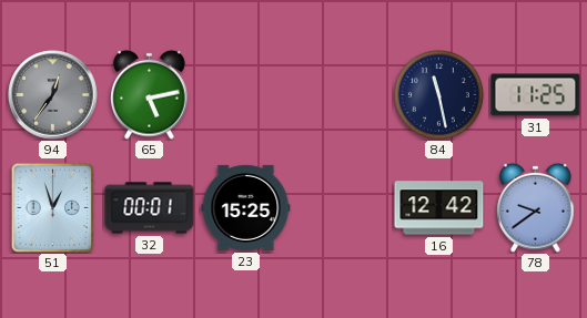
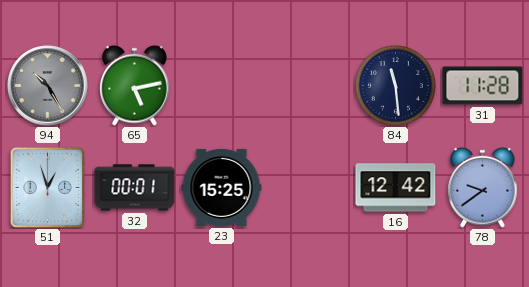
94: 12:36 -> 10:25
84: 11:28 -> 11:29
31: 11:25 -> 11:28
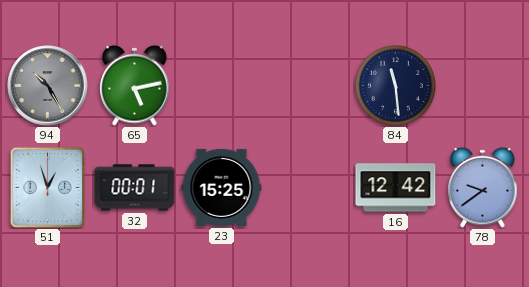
31: 11:28 -> none
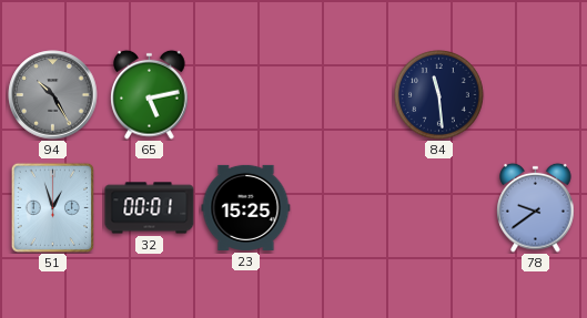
16: 12:42 -> none
